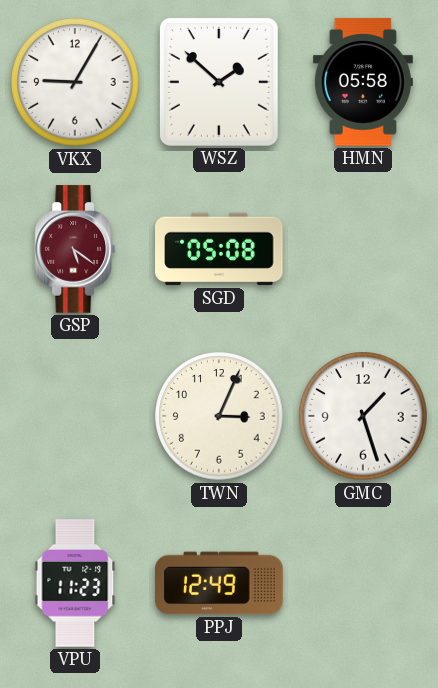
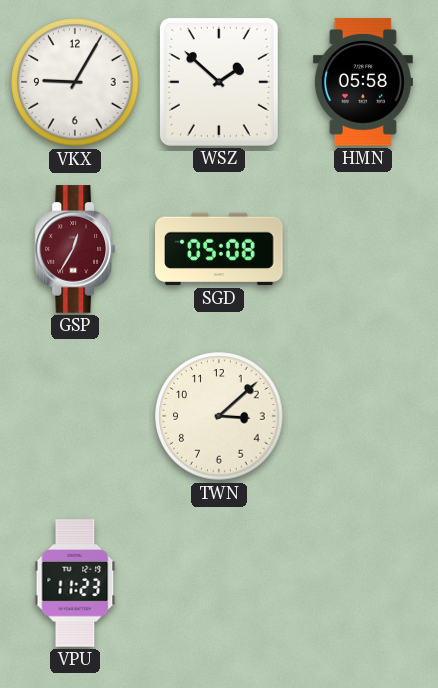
GSP: 5:21 -> 12:35
TWN: 3:04 -> 3:08
GMC: 1:27 -> none
PPJ: 12:49 -> none
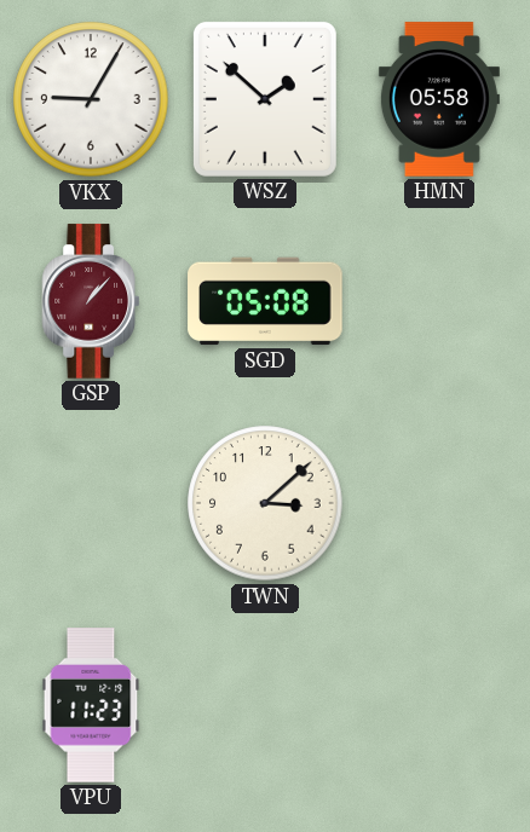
GSP: 12:35 -> 1:07
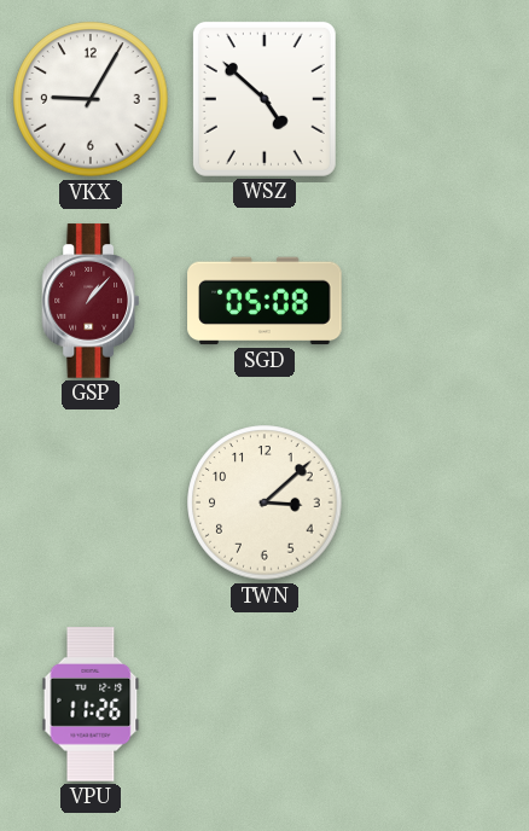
WSZ: 1:52 -> 4:52
HMN: 05:58 -> none
VPU: 11:23 -> 11:26
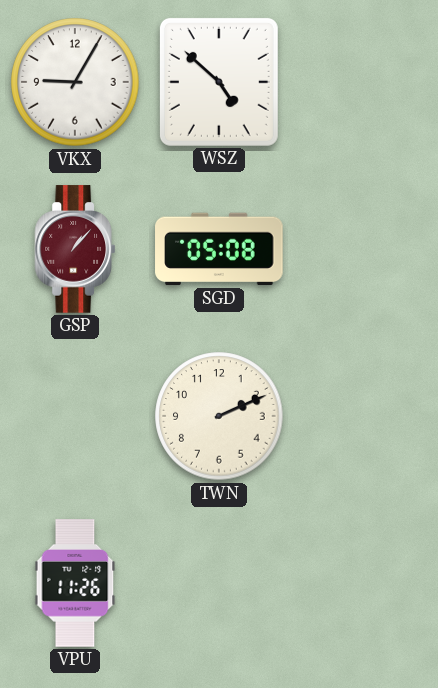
TWN: 3:08 -> 2:11
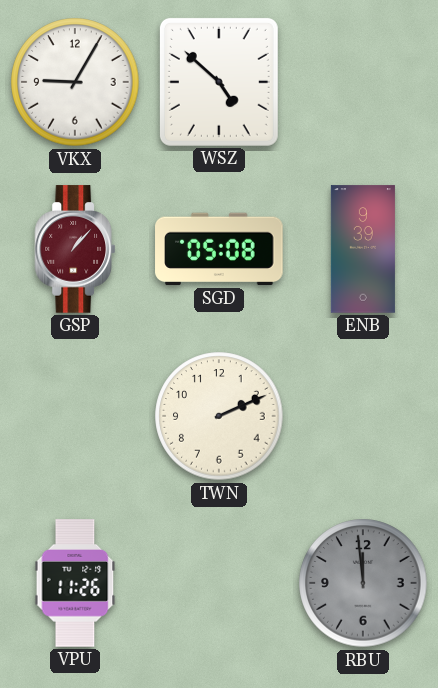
ENB: none -> 9:39
RBU: none -> 11:59
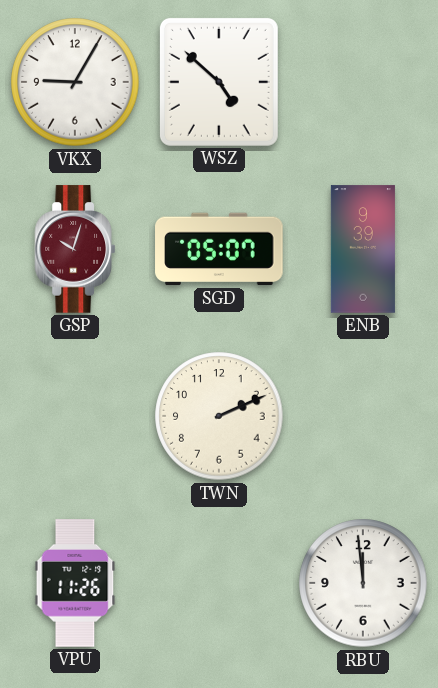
GSP: 1:07 -> 10:03
SGD: 05:08 -> 05:07
RBU dial: grey -> white
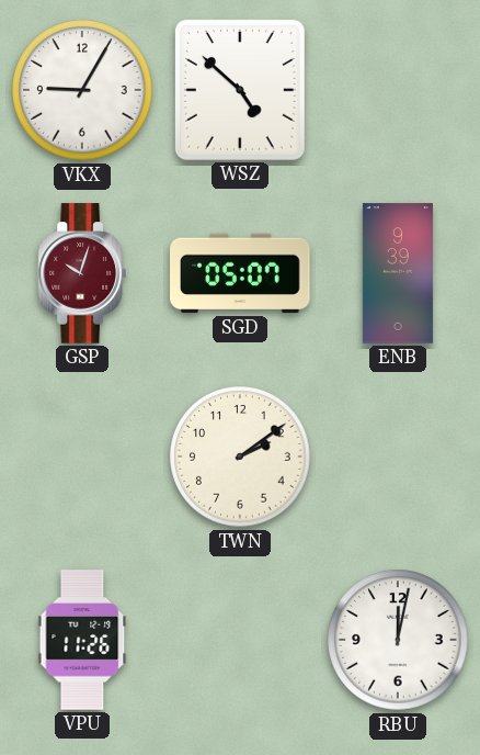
TWN: 2:11 -> 2:09
RBU: 11:59 -> 12:02
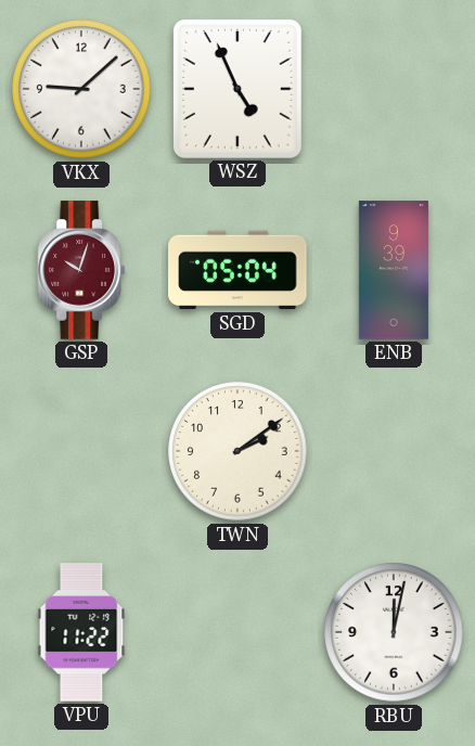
VKX: 9:05 -> 9:08
WSZ: 4:52 -> 4:56
SGD: 05:07 -> 05:04
VPU: 11:26 -> 11:22
